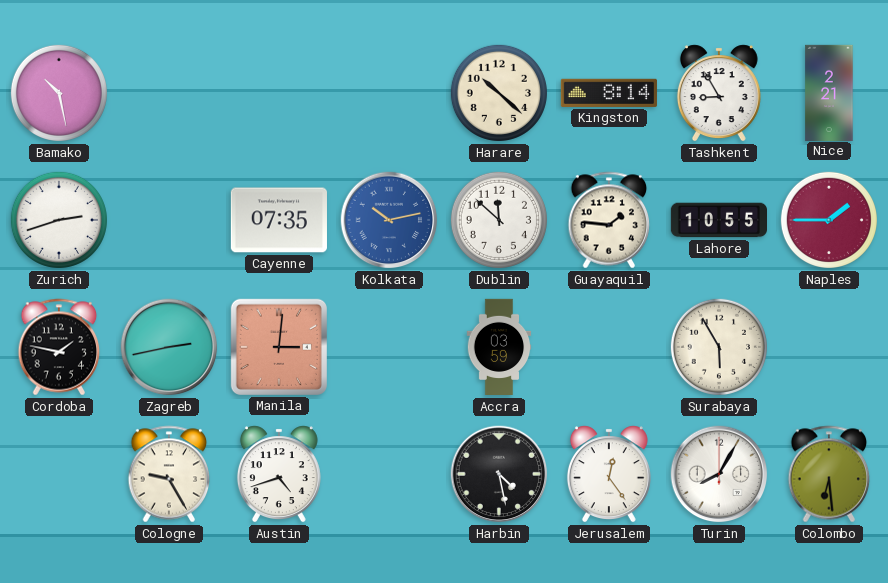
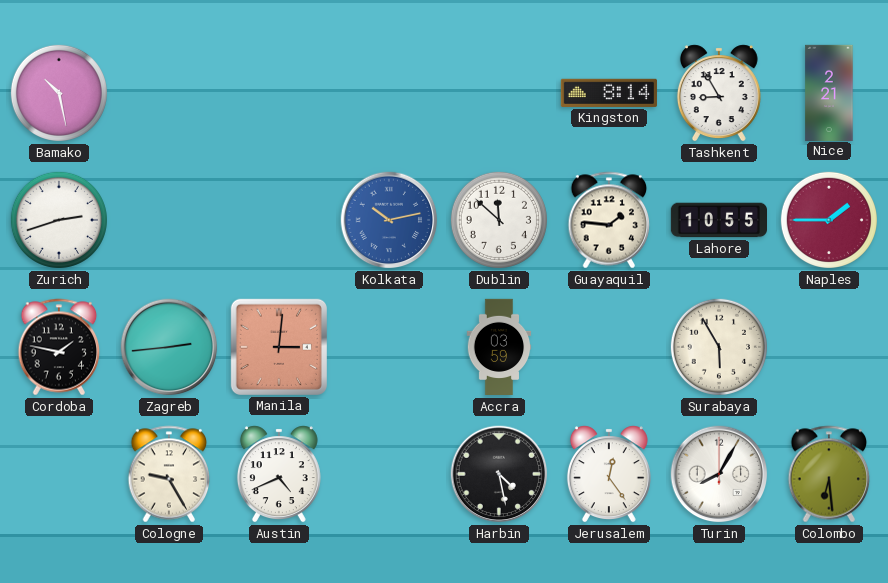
Harare: 10:22 -> none
Cayenne: 07:35 -> none
Zagreb: 2:43 -> 2:44
Austin: 4:42 -> 4:41
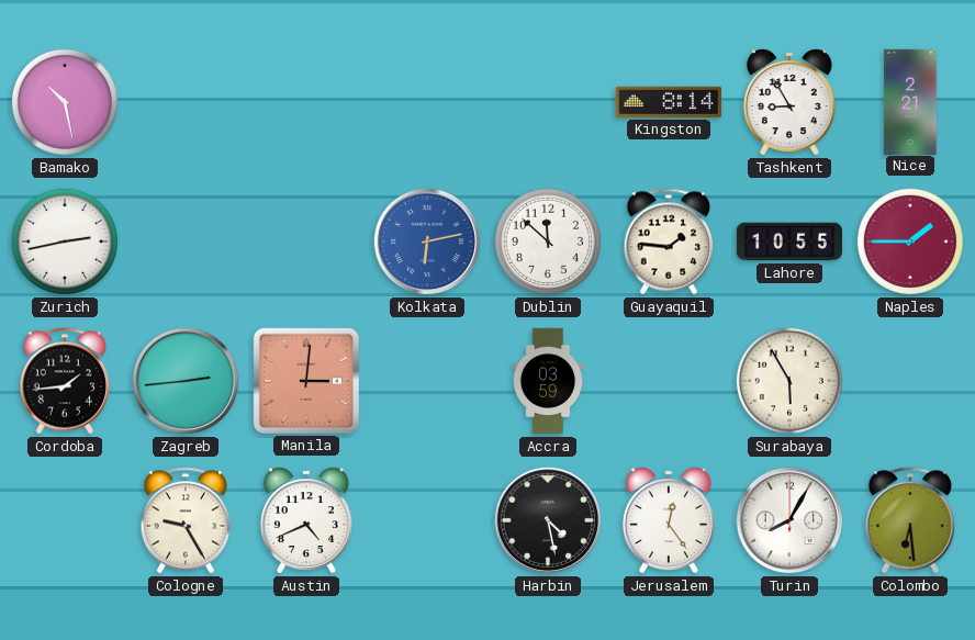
Zurich: 2:42 -> 2:43
Kolkata: 10:13 -> 6:13
Cordoba: 1:47 -> 1:44
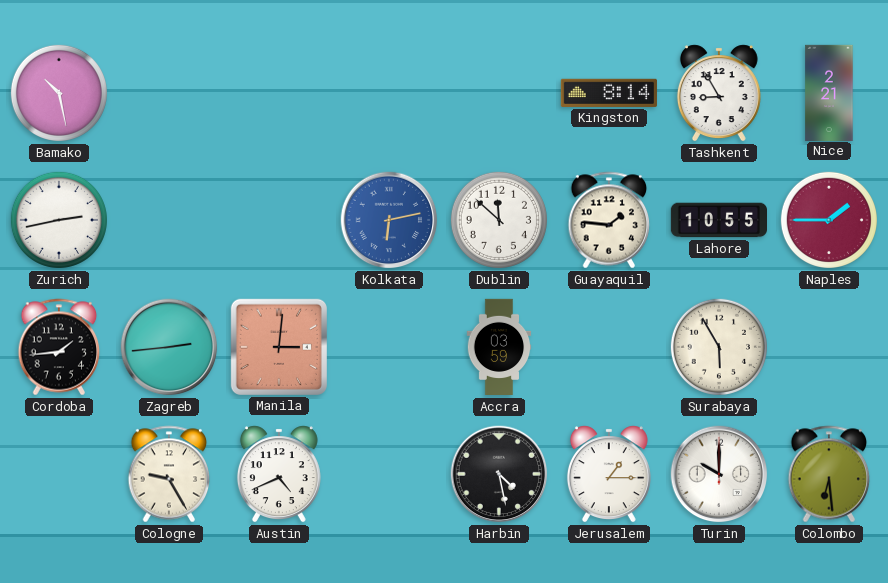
Jerusalem: 12:24 -> 1:15
Turin: 8:05 -> 10:00
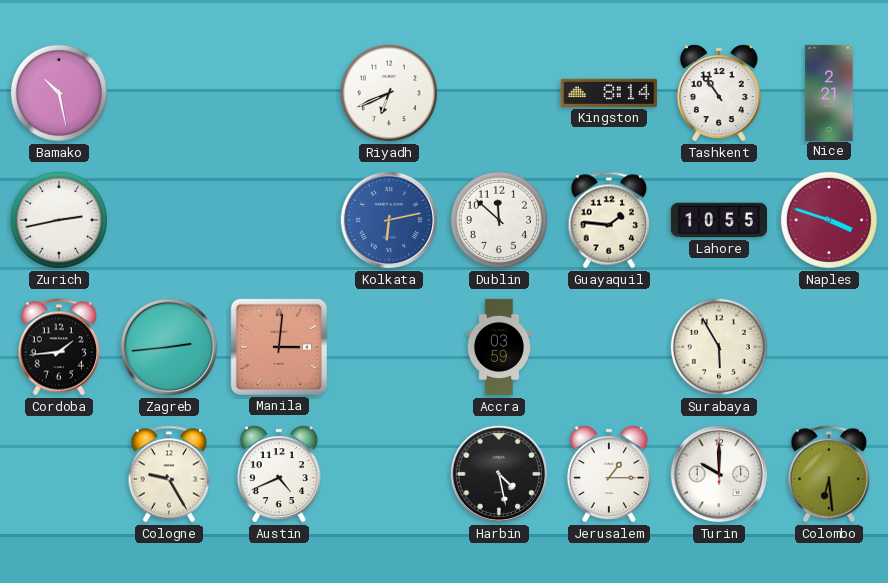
Riyadh: none -> 6:41
Tashkent: 8:55 -> 10:54
Naples: 1:45 -> 3:48
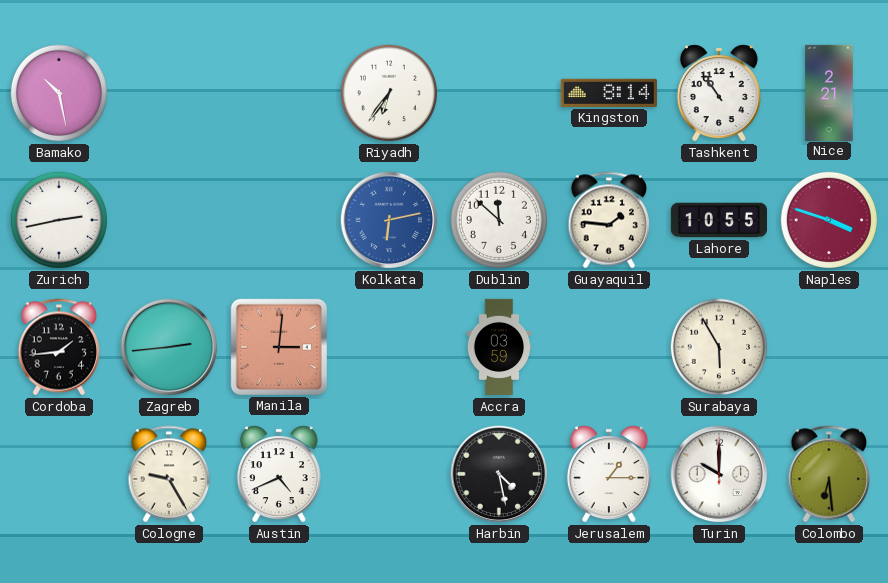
Riyadh: 6:41 -> 6:36
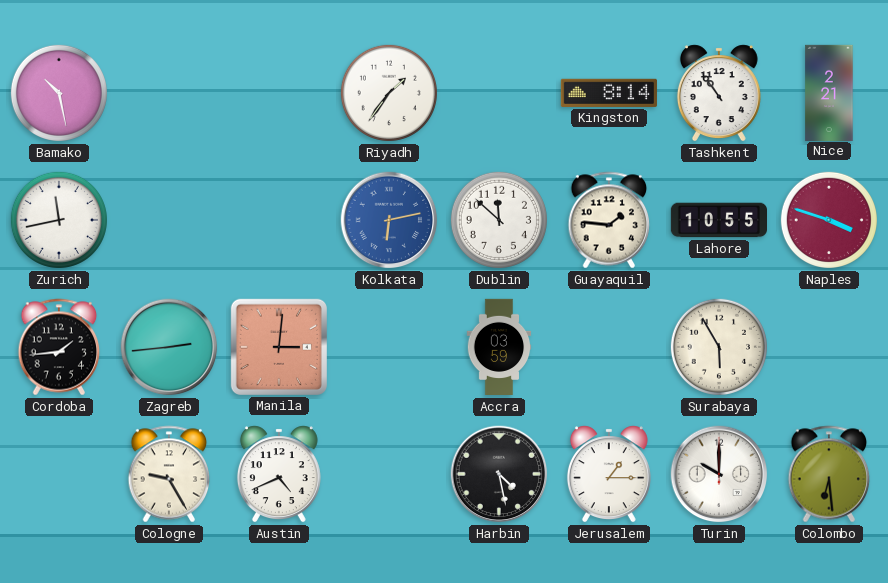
Riyadh: 6:36 -> 1:36
Zurich: 2:43 -> 11:43
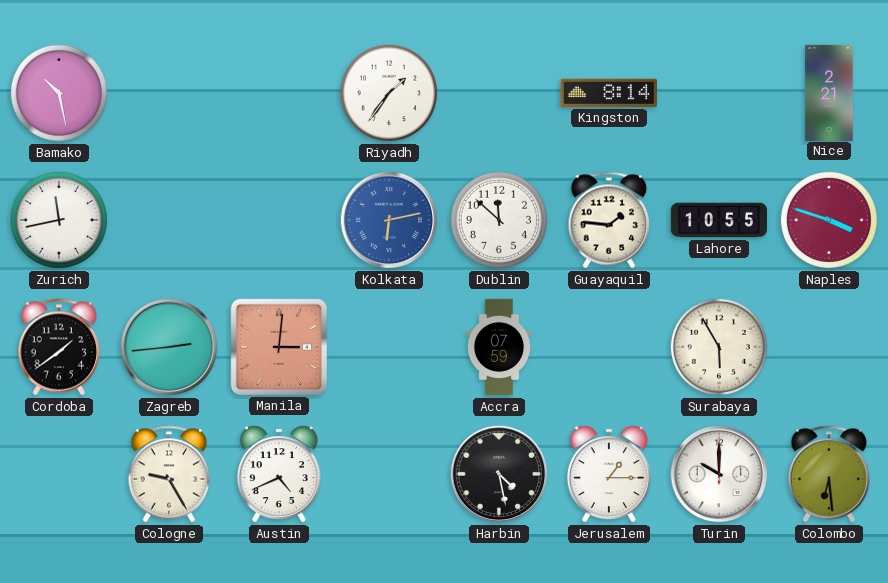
Tashkent: 10:54 -> none
Cordoba: 1:44 -> 1:39
Accra: 03:59 -> 07:59
